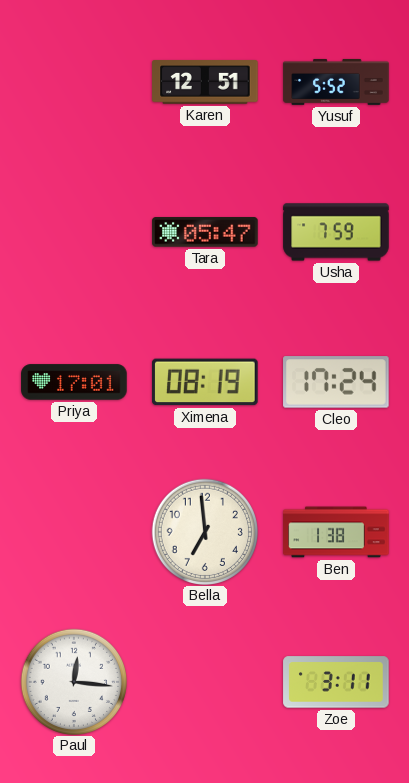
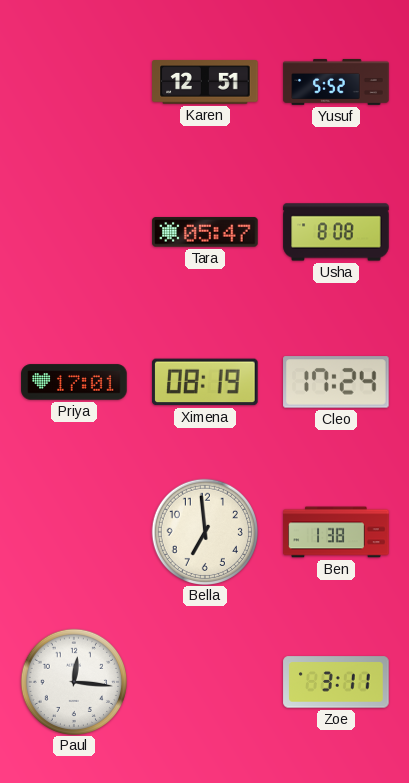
Usha: 7:59 -> 8:08
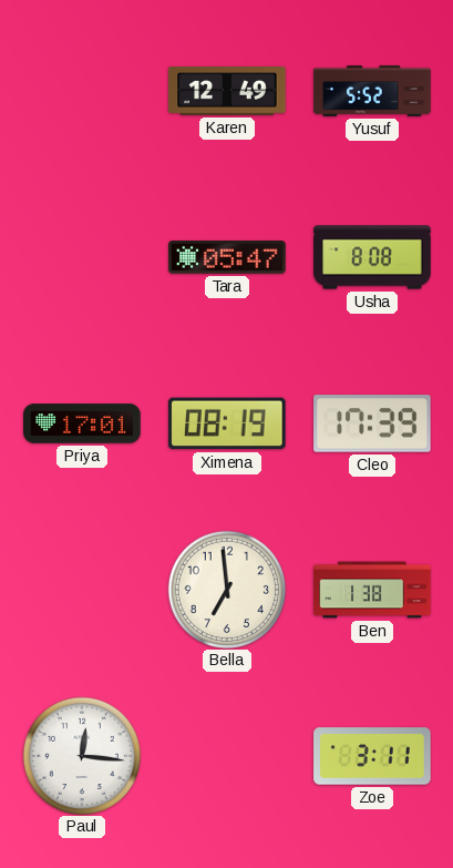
Karen: 12:51 -> 12:49
Cleo: 17:24 -> 17:39
